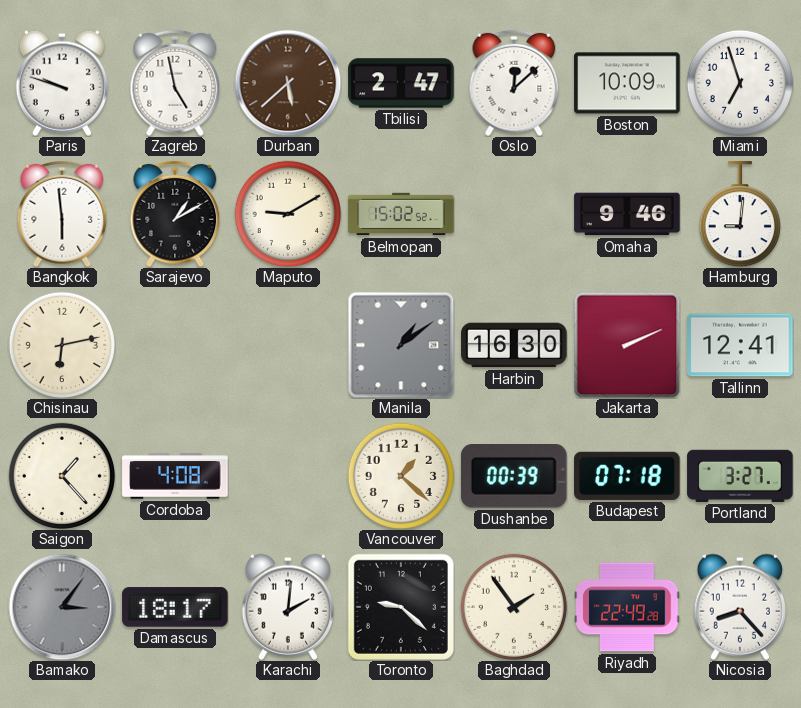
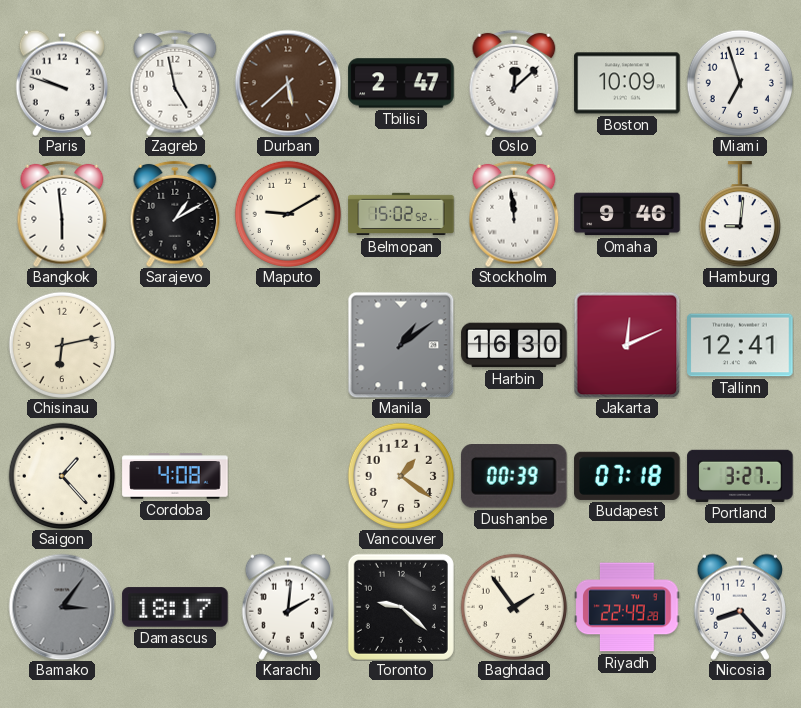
Stockholm: none -> 11:59
Jakarta: 2:11 -> 12:11
Vancouver: 1:22 -> 1:21
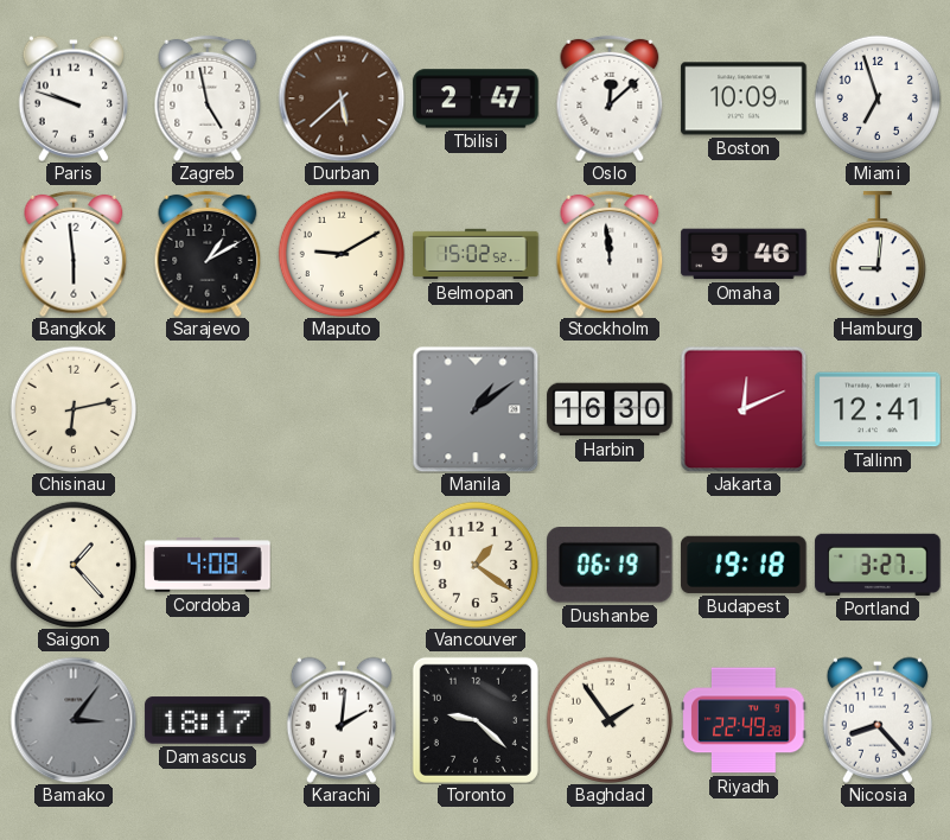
Dushanbe: 00:39 -> 06:19
Budapest: 07:18 -> 19:18
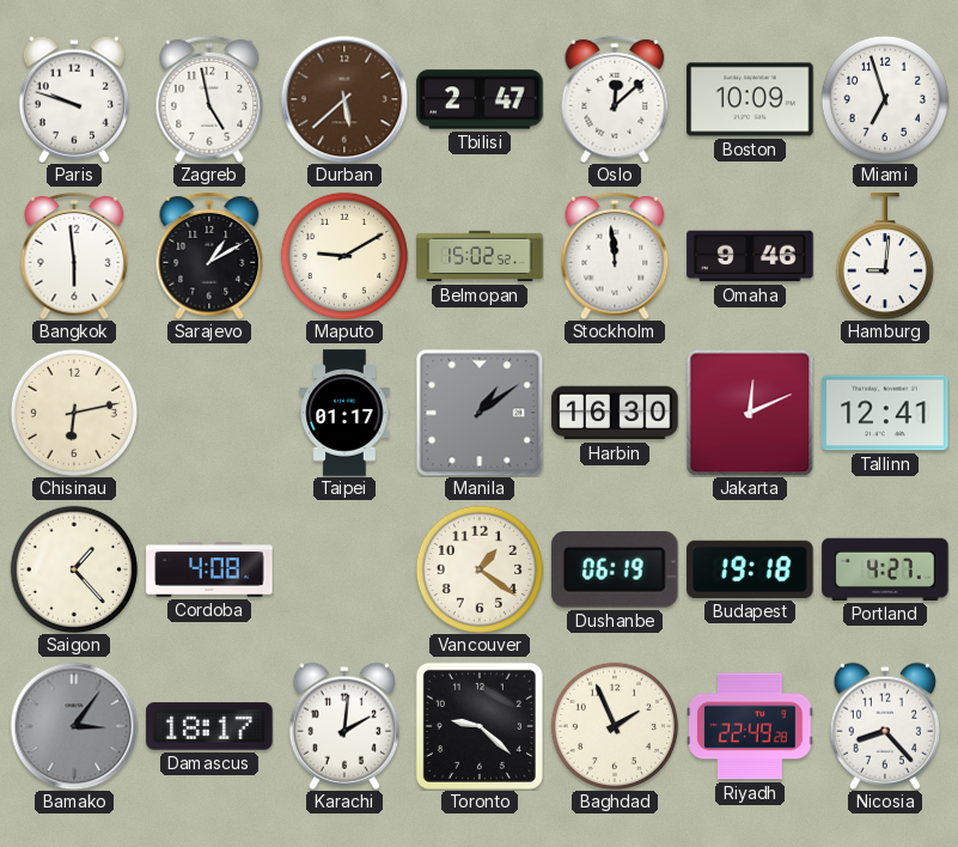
Taipei: none -> 01:17
Portland: 3:27 -> 4:27
Baghdad: 1:54 -> 1:56
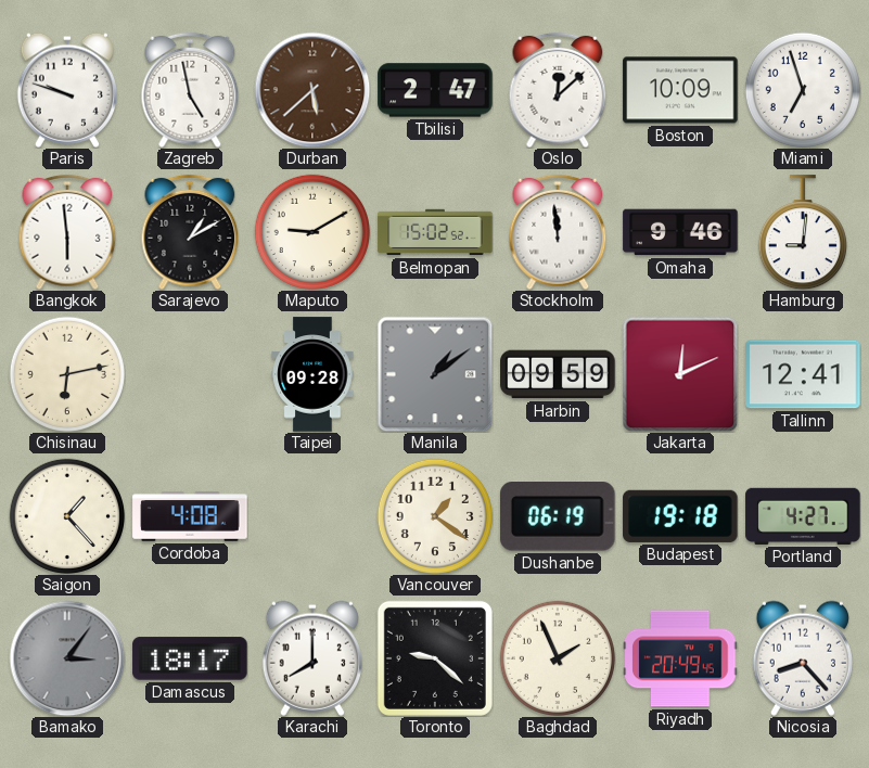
Taipei: 01:17 -> 09:28
Harbin: 16:30 -> 09:59
Karachi: 2:01 -> 8:00
Riyadh: 22:49 -> 20:49
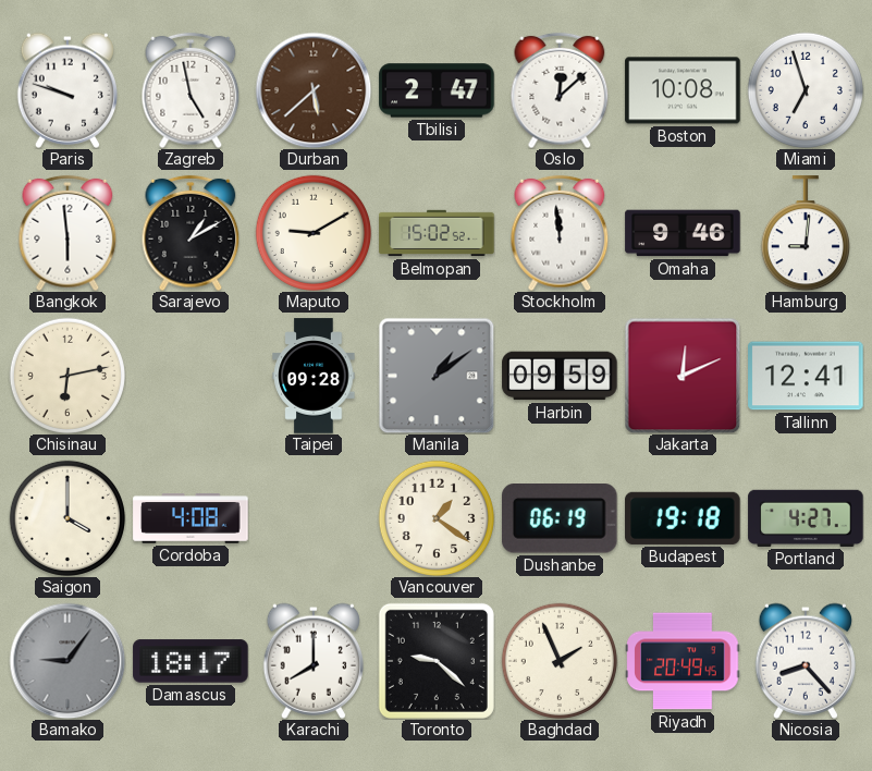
Boston: 10:09 -> 10:08
Saigon: 1:23 -> 4:00
Bamako: 3:06 -> 9:06
